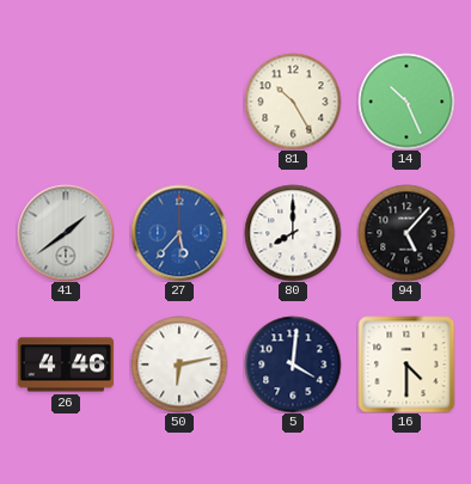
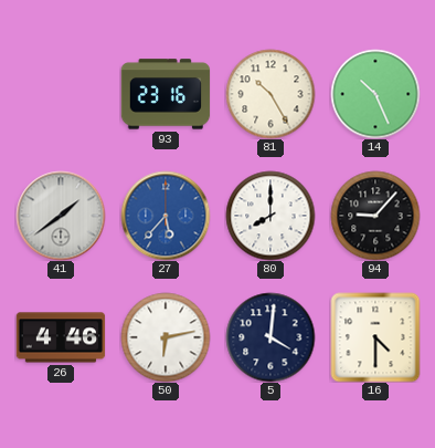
93: none -> 23:16
94: 5:07 -> 9:07
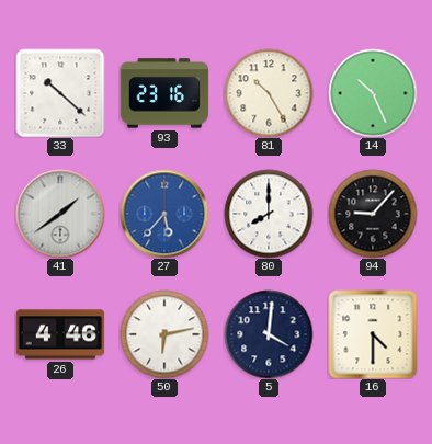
33: none -> 10:22
